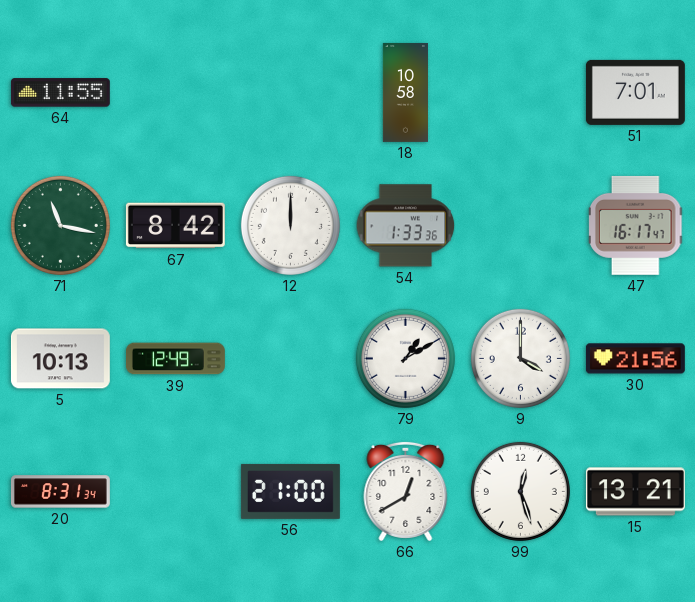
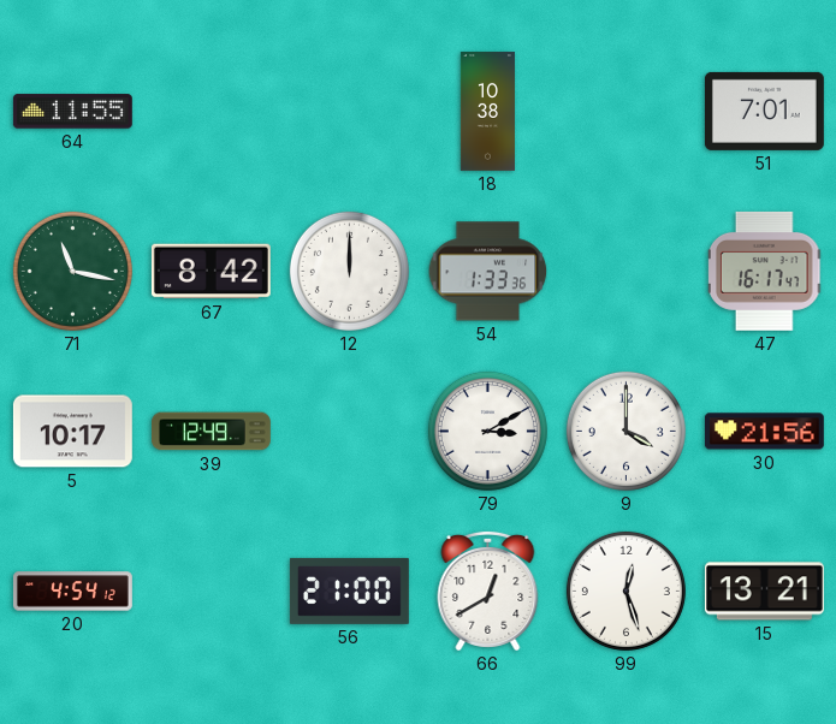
18: 10:58 -> 10:38
5: 10:13 -> 10:17
79: 1:10 -> 3:10
20: 8:31 -> 4:54
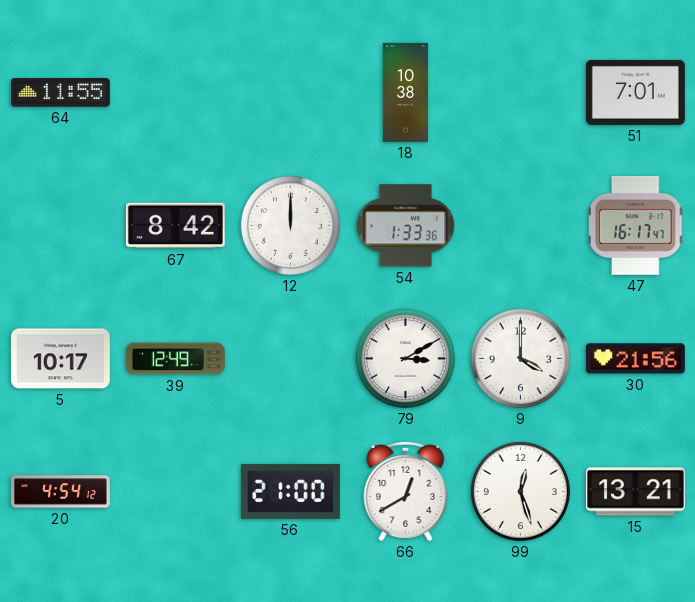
71: 11:17 -> none
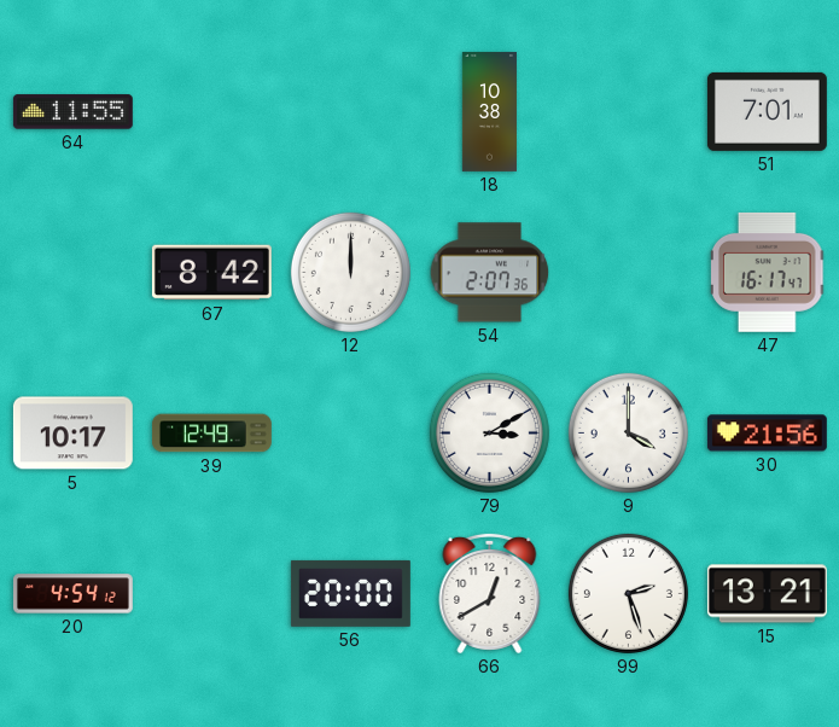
54: 1:33 -> 2:07
56: 21:00 -> 20:00
99: 12:27 -> 2:27
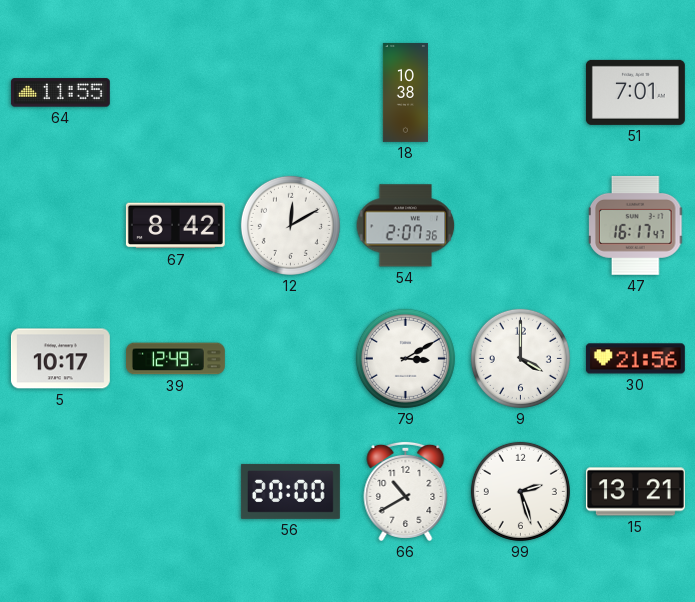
12: 12:00 -> 12:10
20: 4:54 -> none
66: 12:40 -> 10:40
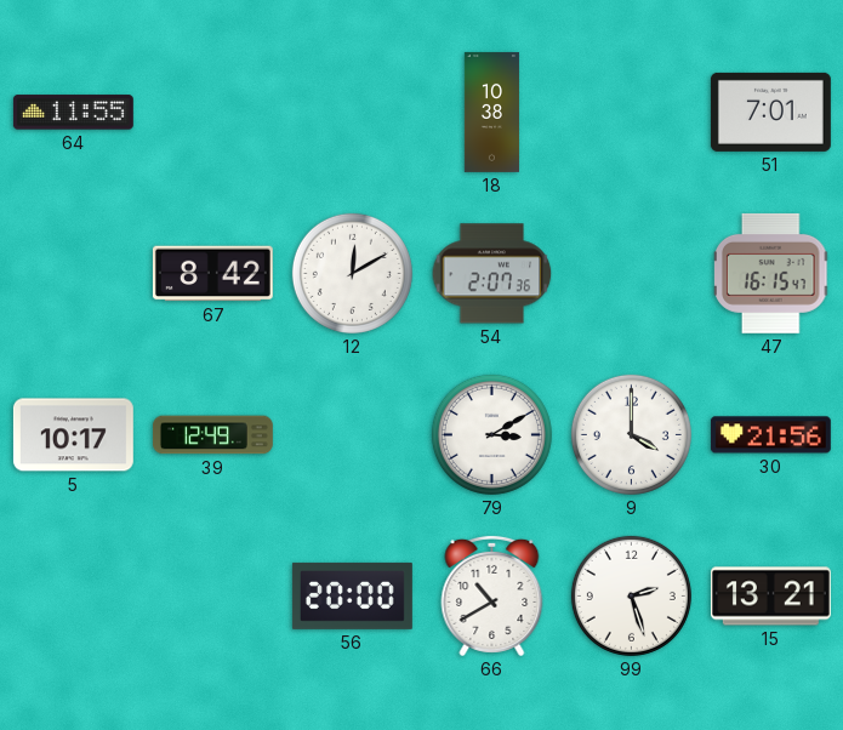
47: 16:17 -> 16:15
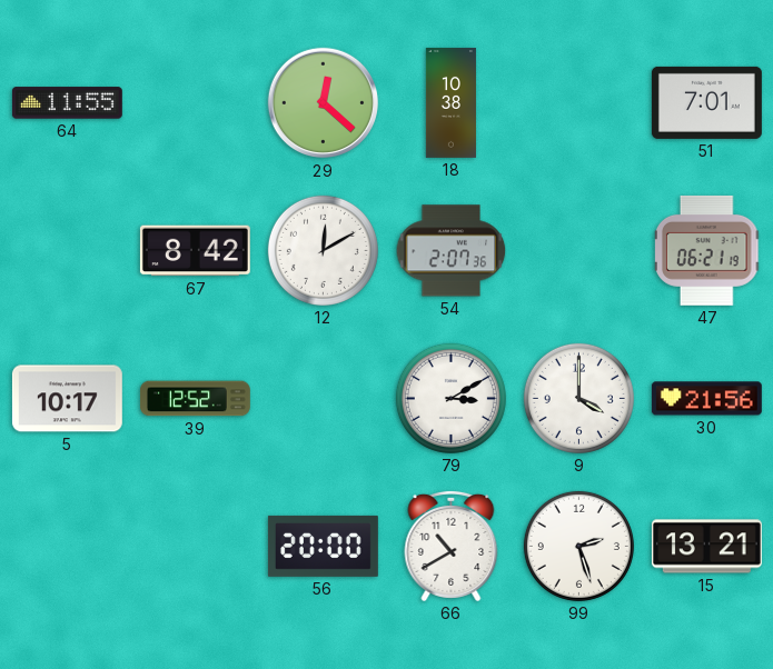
29: none -> 12:22
47: 16:15 -> 06:21
39: 12:49 -> 12:52
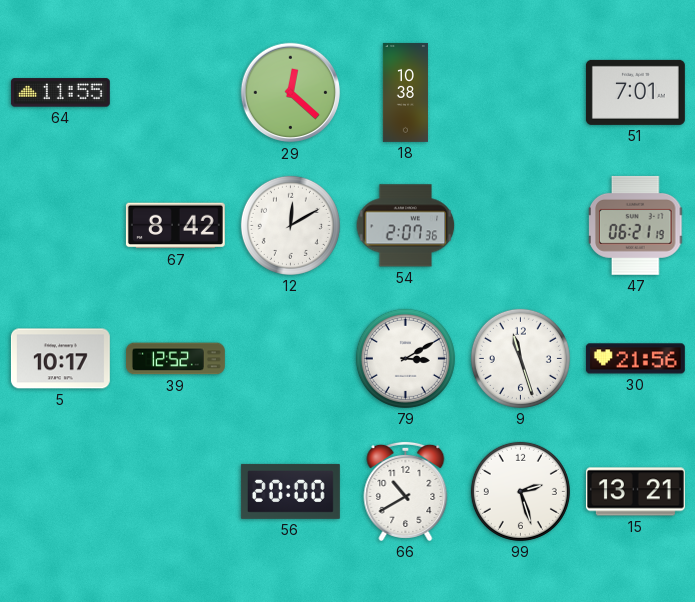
9: 4:00 -> 11:27
